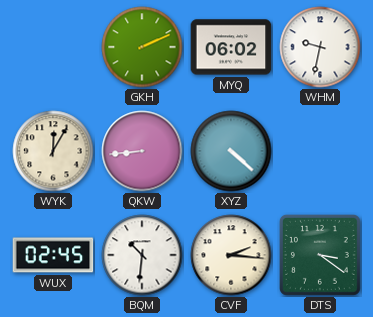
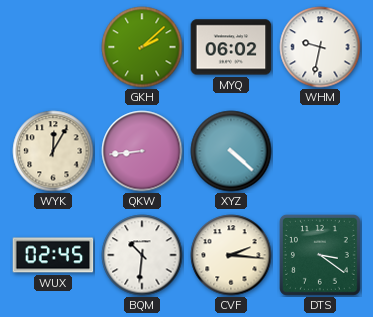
GKH: 2:11 -> 2:08
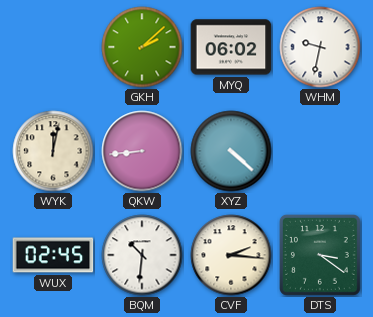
WYK: 12:05 -> 12:02
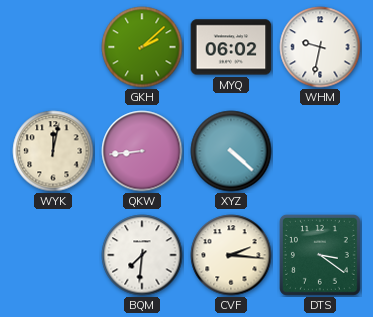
WUX: 02:45 -> none
BQM: 10:31 -> 7:31
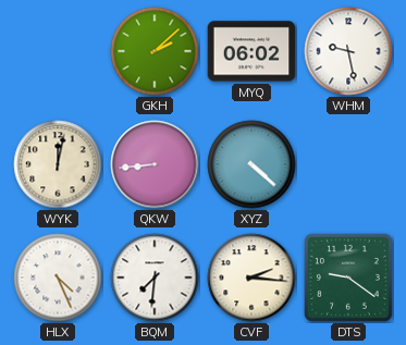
WHM: 9:32 -> 9:28
HLX: none -> 4:26
DTS: 3:21 -> 9:21
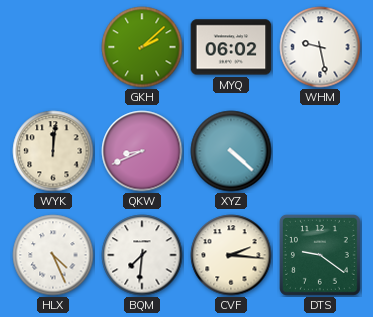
WYK: 12:02 -> 12:01
QKW: 8:44 -> 8:41
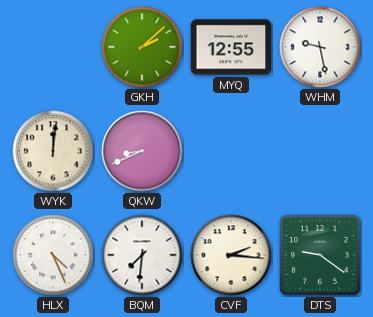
MYQ: 06:02 -> 12:55
XYZ: 4:22 -> none
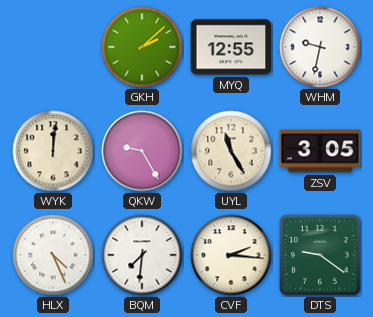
WHM: 9:28 -> 9:32
QKW: 8:41 -> 9:25
UYL: none -> 11:25
ZSV: none -> 3:05
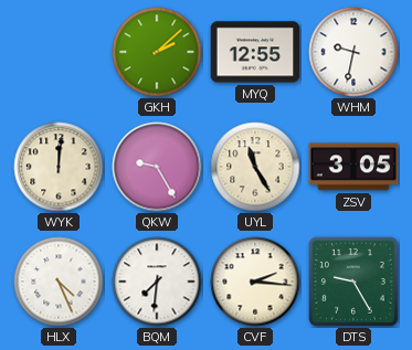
DTS: 9:21 -> 9:25
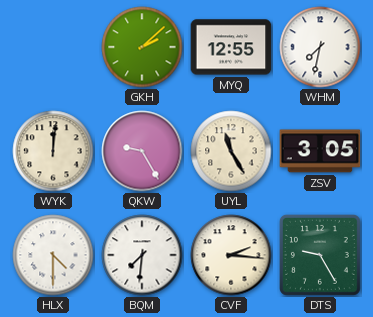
WHM: 9:32 -> 7:32
HLX: 4:26 -> 4:30
